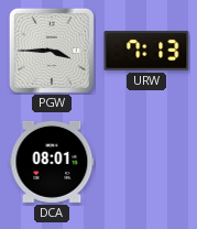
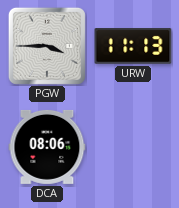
URW: 7:13 -> 11:13
DCA: 08:01 -> 08:06
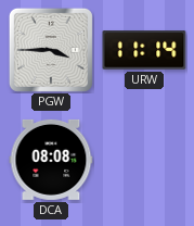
URW: 11:13 -> 11:14
DCA: 08:06 -> 08:08
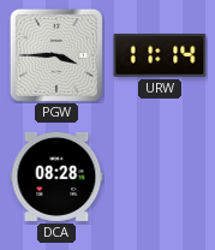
DCA: 08:08 -> 08:28
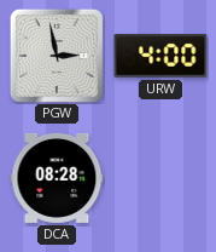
PGW: 3:45 -> 2:58
URW: 11:14 -> 4:00
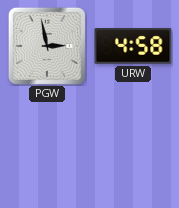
URW: 4:00 -> 4:58
DCA: 08:28 -> none
